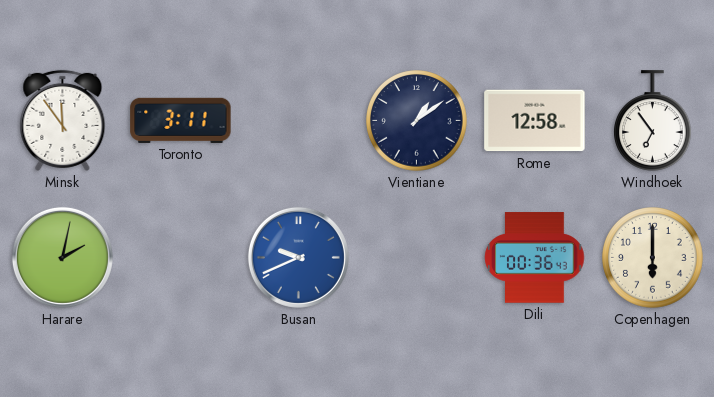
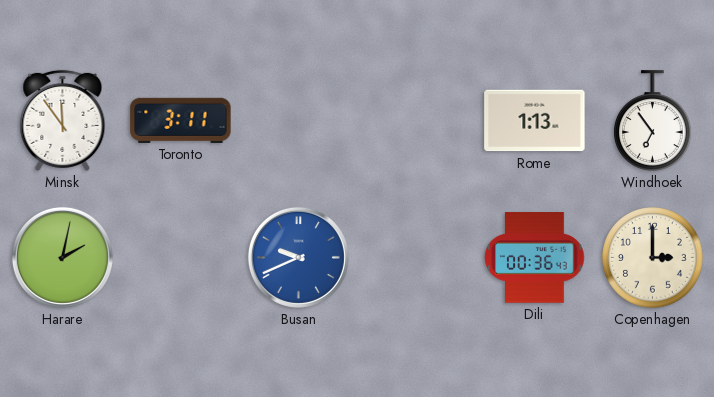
Vientiane: 1:09 -> none
Rome: 12:58 -> 1:13
Copenhagen: 6:00 -> 3:00
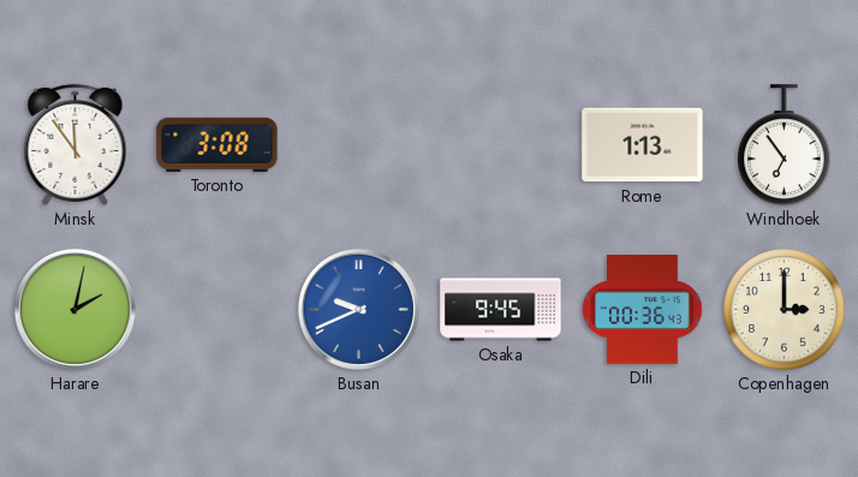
Toronto: 3:11 -> 3:08
Osaka: none -> 9:45
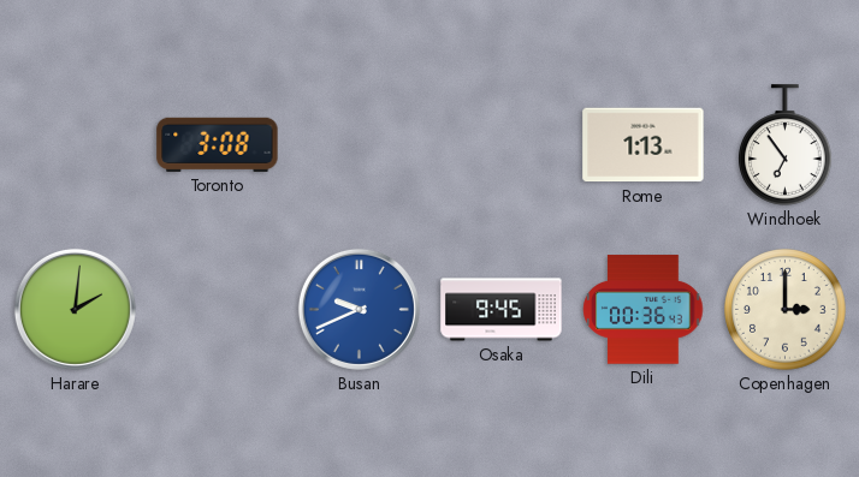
Minsk: 11:54 -> none
Harare: 2:02 -> 2:01
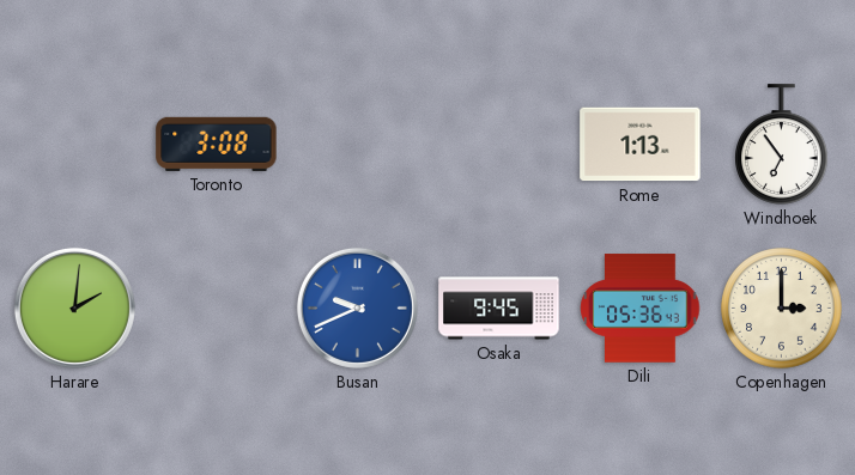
Dili: 00:36 -> 05:36
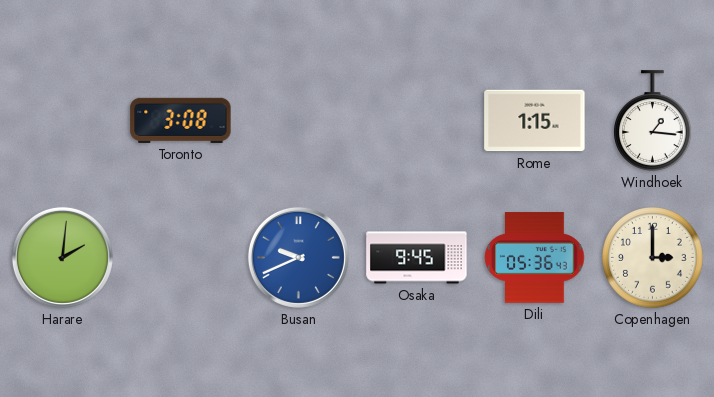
Rome: 1:13 -> 1:15
Windhoek: 6:54 -> 1:16
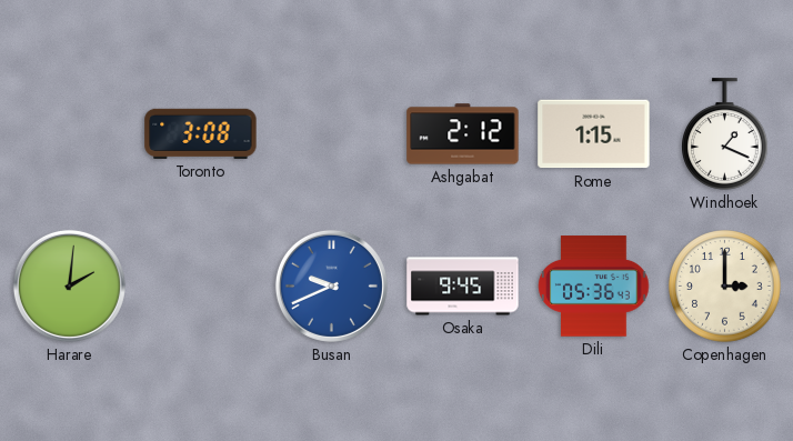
Ashgabat: none -> 2:12
Windhoek: 1:16 -> 1:19
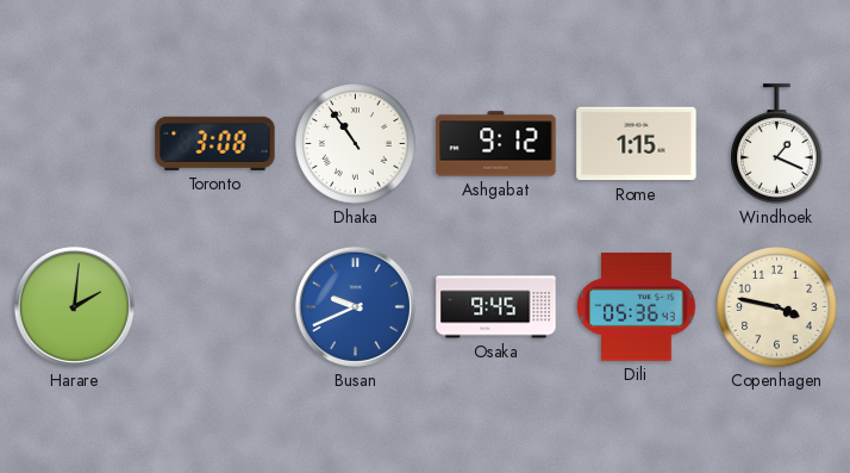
Dhaka: none -> 10:54
Ashgabat: 2:12 -> 9:12
Copenhagen: 3:00 -> 3:47
